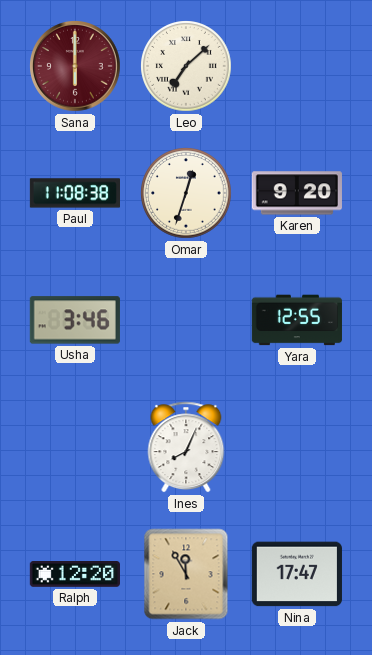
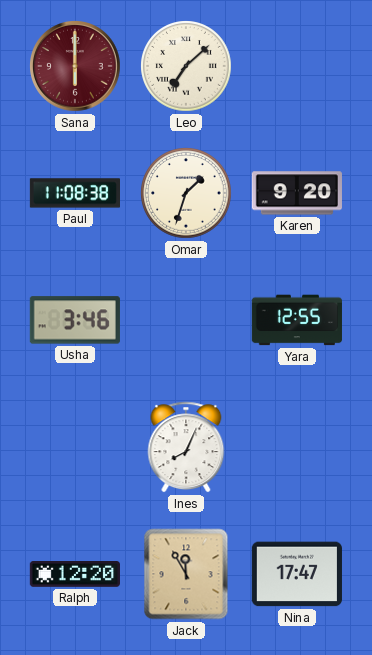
Omar: 12:33 -> 1:33
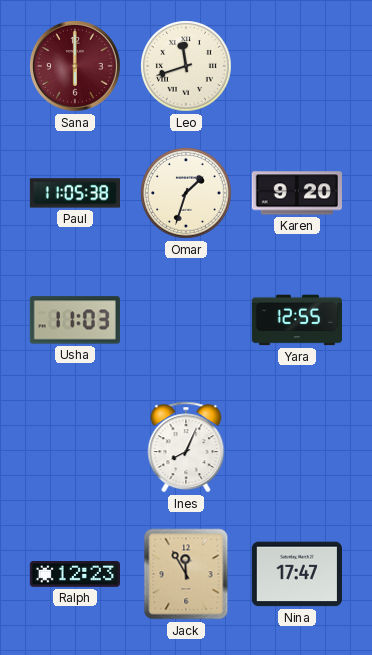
Leo: 7:08 -> 11:42
Paul: 11:08 -> 11:05
Usha: 3:46 -> 11:03
Ralph: 12:20 -> 12:23
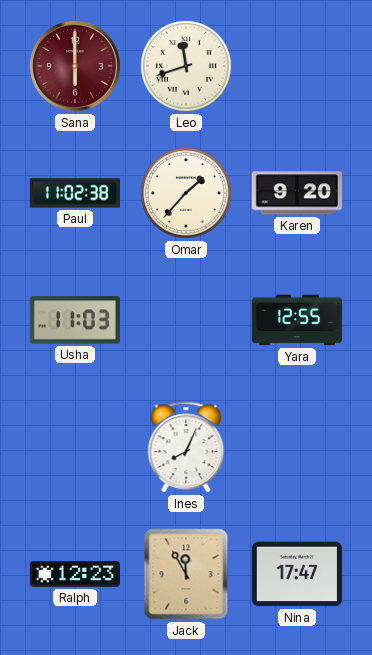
Paul: 11:05 -> 11:02
Omar: 1:33 -> 1:37
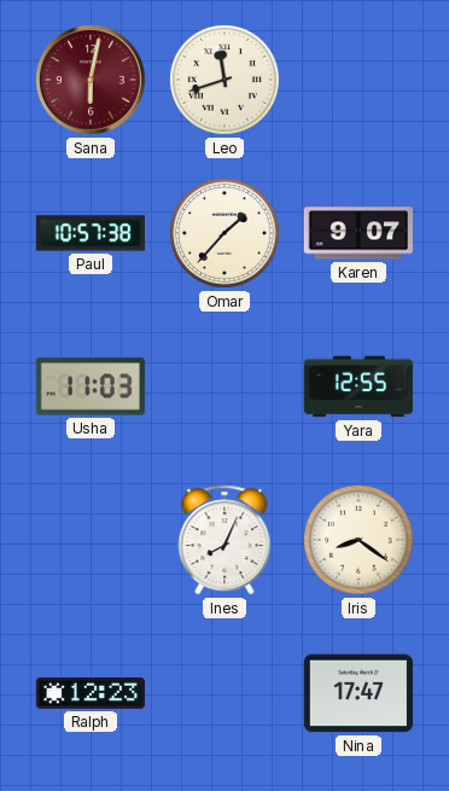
Sana: 6:00 -> 6:02
Paul: 11:02 -> 10:57
Karen: 9:20 -> 9:07
Iris: none -> 8:21
Jack: 11:55 -> none
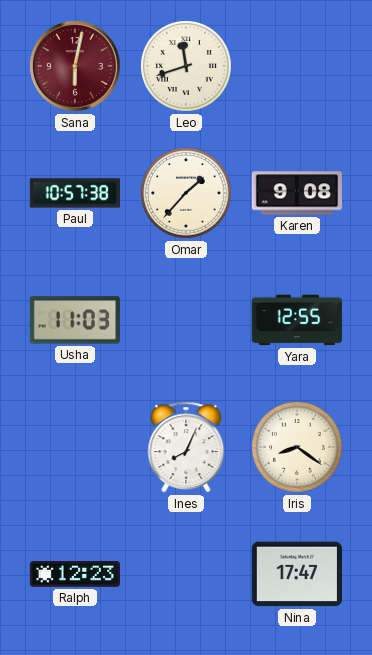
Karen: 9:07 -> 9:08
